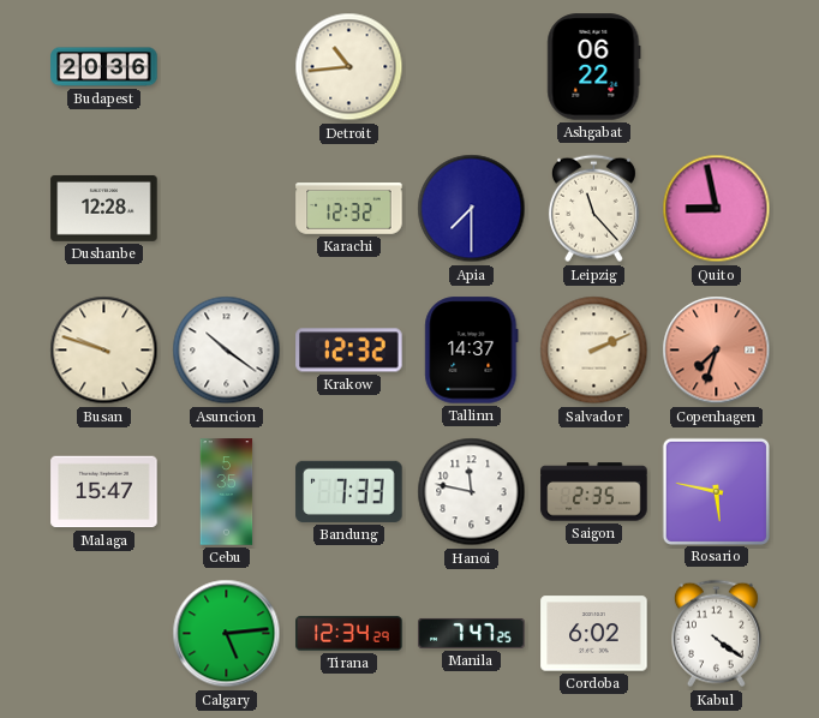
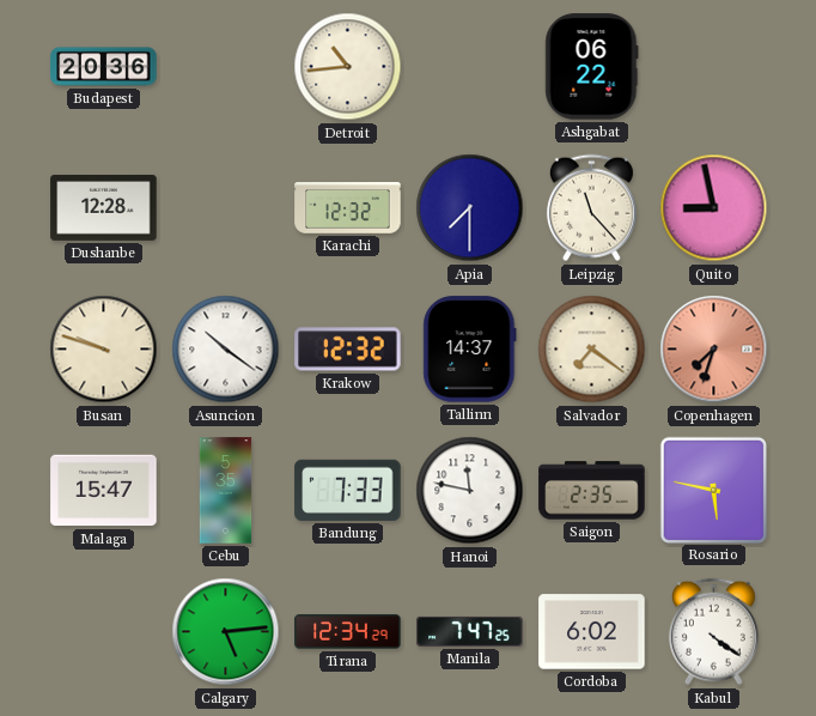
Salvador: 2:11 -> 7:21
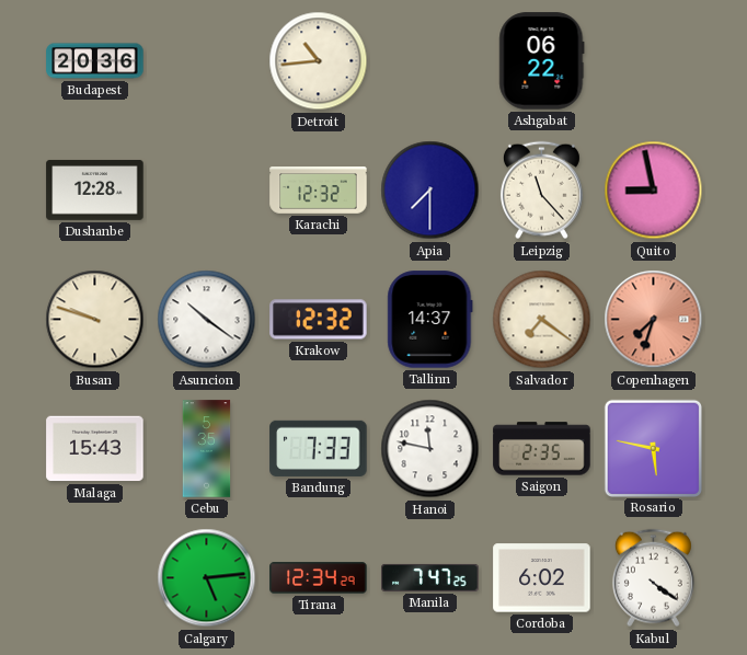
Malaga: 15:47 -> 15:43
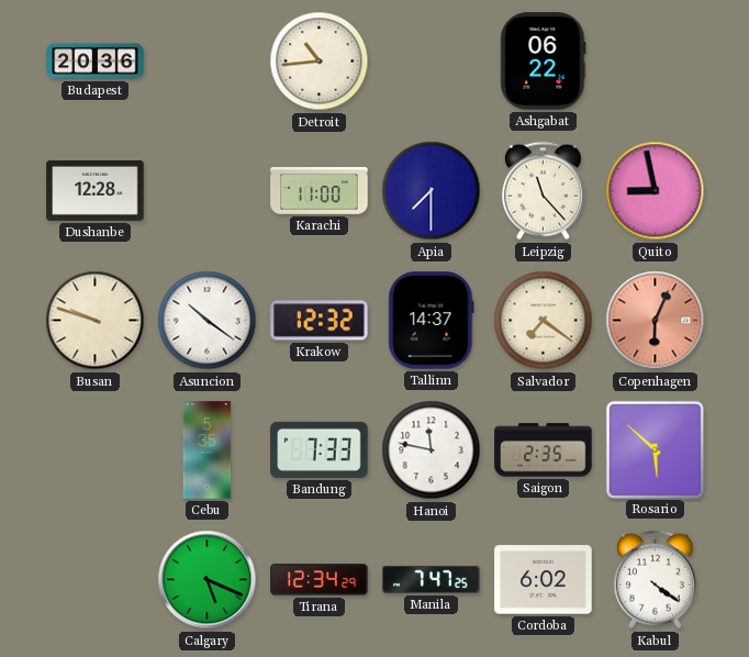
Karachi: 12:32 -> 11:00
Copenhagen: 7:33 -> 6:04
Malaga: 15:43 -> none
Rosario: 5:47 -> 5:52
Calgary: 5:14 -> 5:19
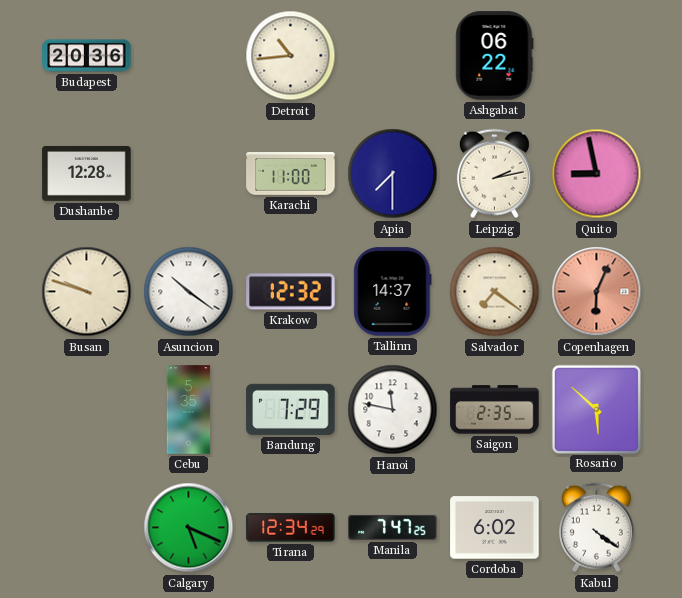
Leipzig: 11:23 -> 2:13
Bandung: 7:33 -> 7:29
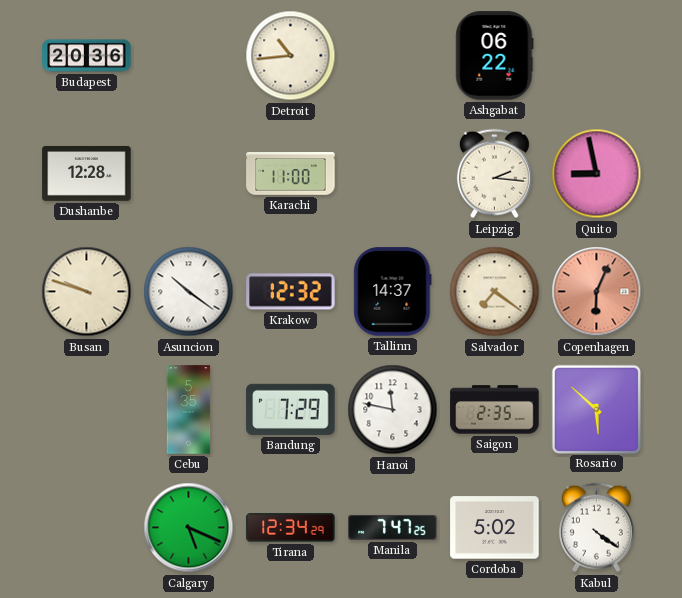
Apia: 7:30 -> none
Leipzig: 2:13 -> 2:16
Cordoba: 6:02 -> 5:02
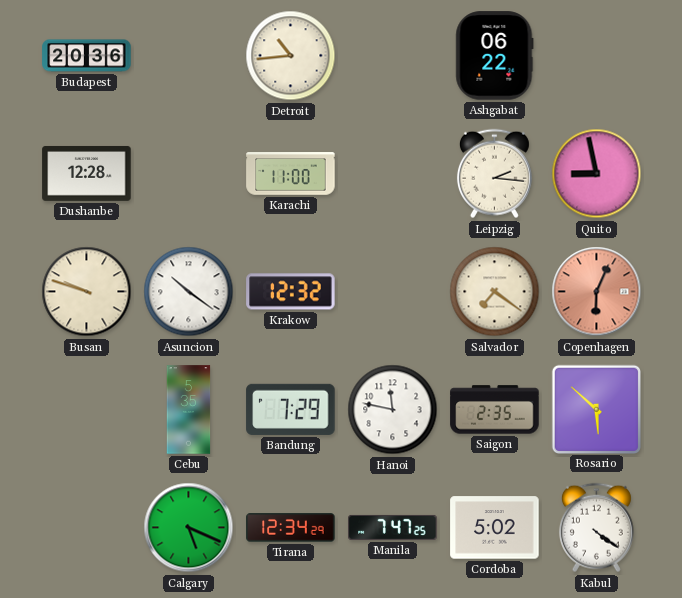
Tallinn: 14:37 -> none
